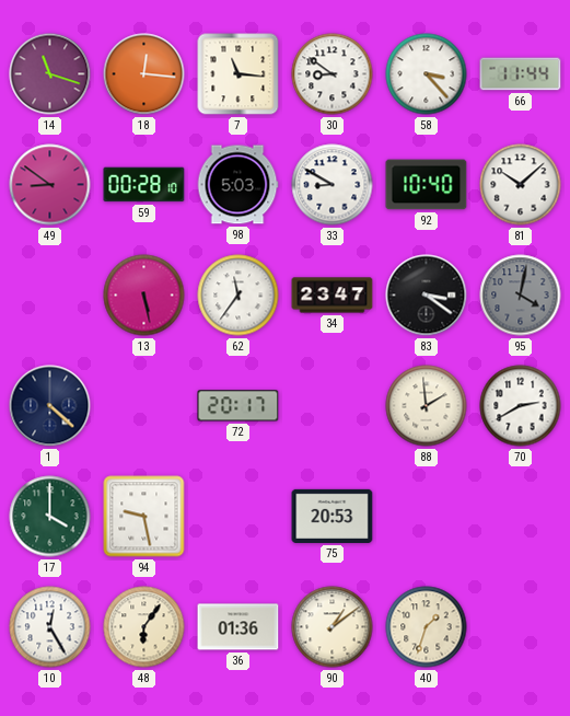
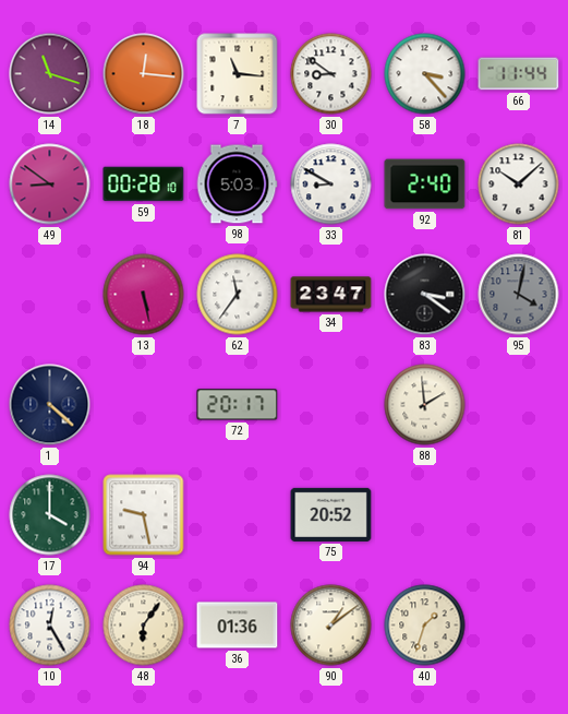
92: 10:40 -> 2:40
70: 2:40 -> none
75: 20:53 -> 20:52
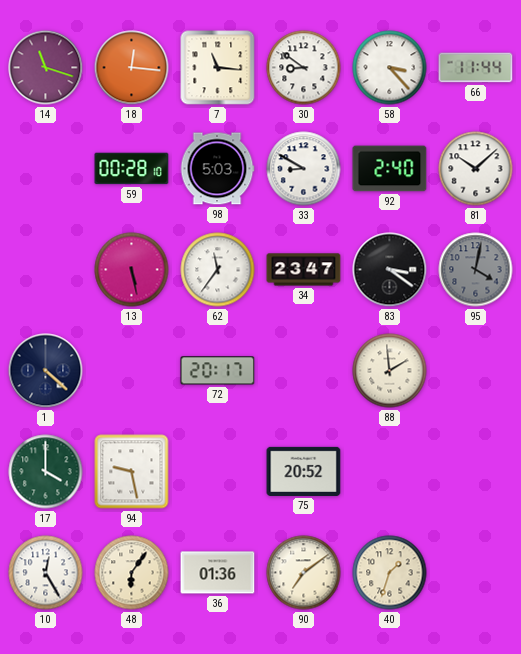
49: 8:51 -> none
90: 1:09 -> 7:09
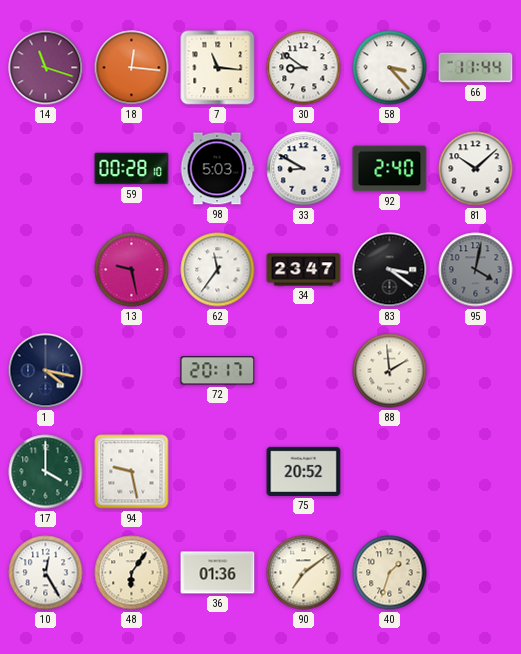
13: 5:28 -> 9:28
1: 4:22 -> 4:17
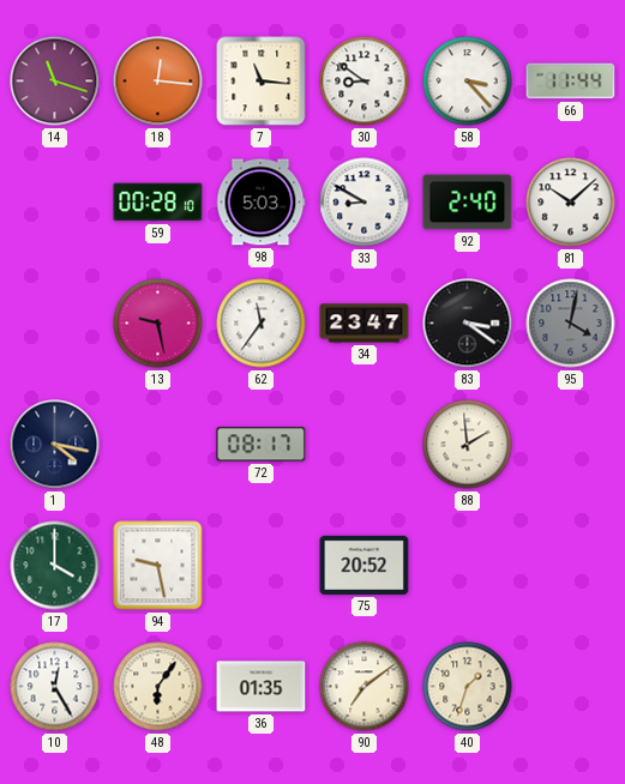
72: 20:17 -> 08:17
36: 01:36 -> 01:35
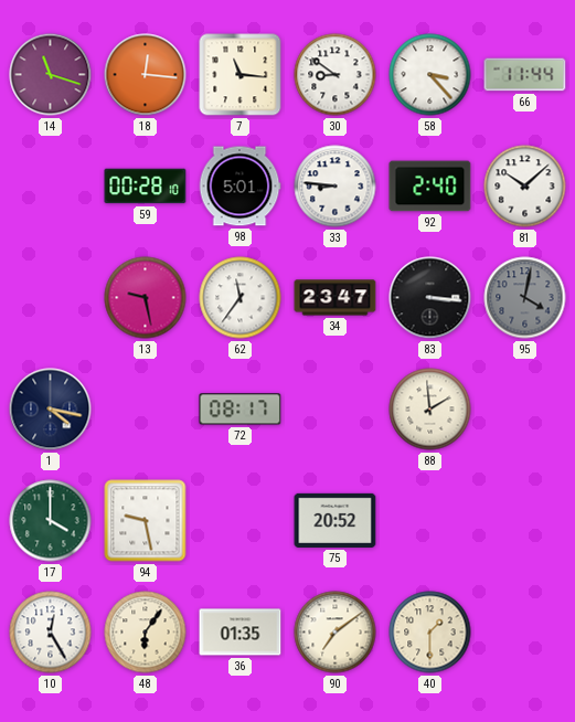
98: 5:03 -> 5:01
33: 8:50 -> 8:46
83: 3:21 -> 3:16
40: 1:33 -> 1:30
